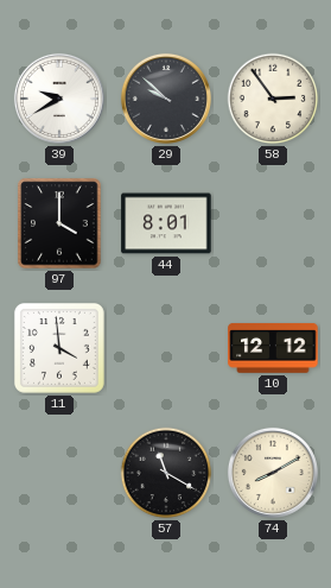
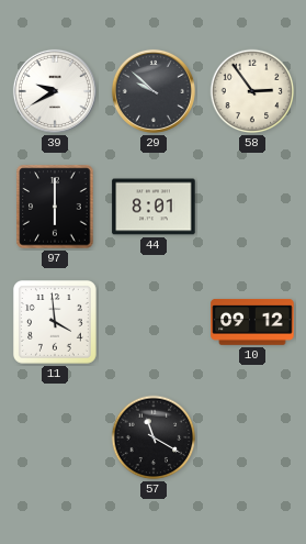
97: 4:00 -> 6:00
10: 12:12 -> 09:12
74: 8:10 -> none
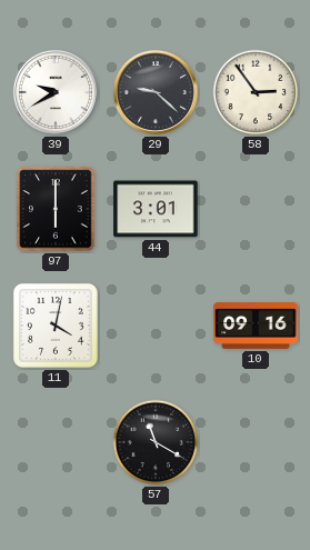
29: 9:52 -> 9:22
44: 8:01 -> 3:01
11: 3:59 -> 4:02
10: 09:12 -> 09:16
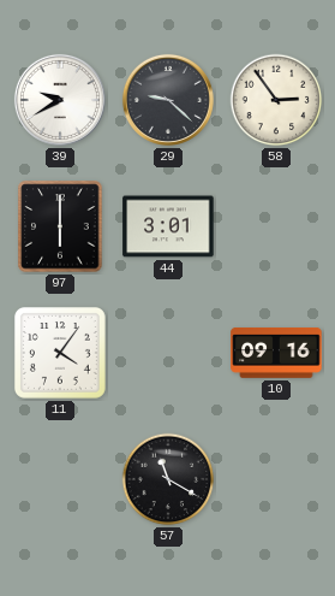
11: 4:02 -> 4:06
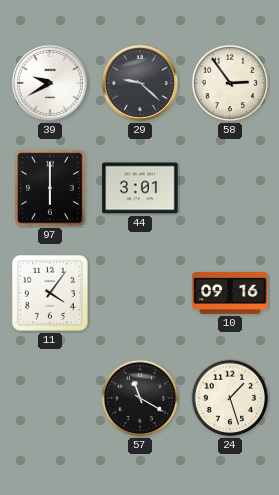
24: none -> 1:27
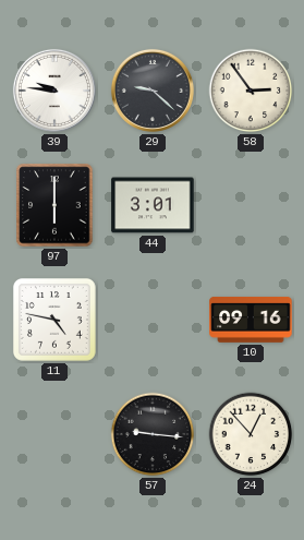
39: 9:40 -> 9:46
11: 4:06 -> 4:47
57: 11:20 -> 9:16
24: 1:27 -> 12:53
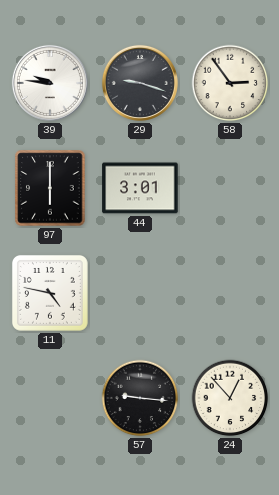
29: 9:22 -> 9:18
10: 09:16 -> none
